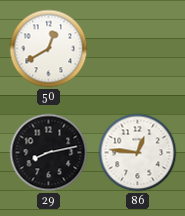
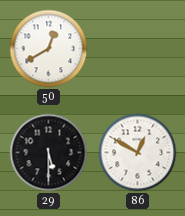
29: 8:13 -> 5:30
86: 12:46 -> 12:50
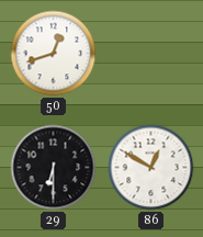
50: 12:40 -> 12:42
29: 5:30 -> 6:30
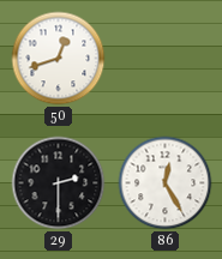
29: 6:30 -> 2:30
86: 12:50 -> 12:25
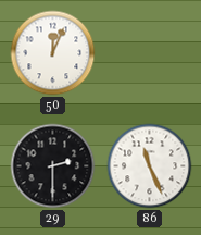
50: 12:42 -> 12:04
86: 12:25 -> 11:26
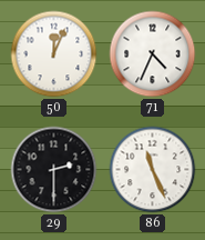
71: none -> 4:34
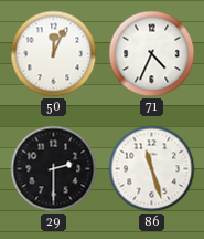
86: 11:26 -> 11:27
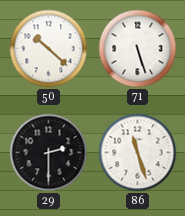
50: 12:04 -> 10:22
71: 4:34 -> 5:27
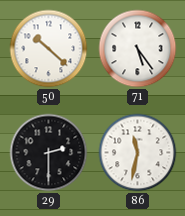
71: 5:27 -> 5:24
86: 11:27 -> 11:32
